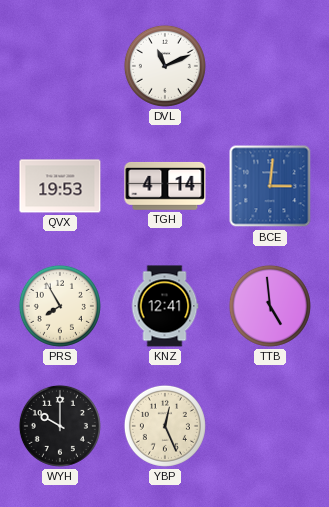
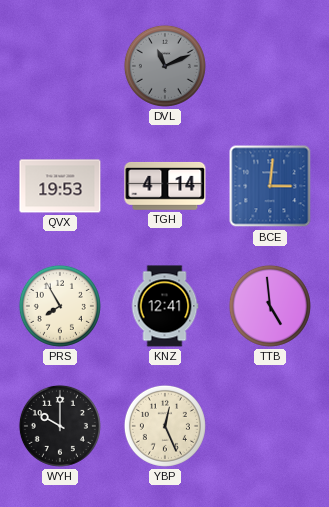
DVL dial: white -> grey
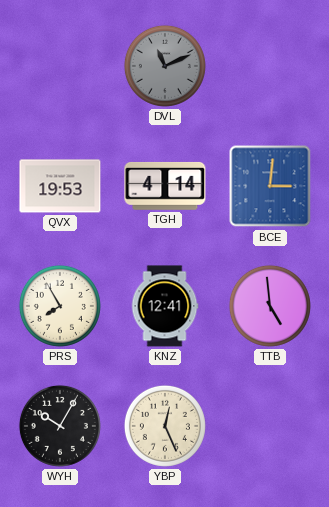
WYH: 10:00 -> 10:05
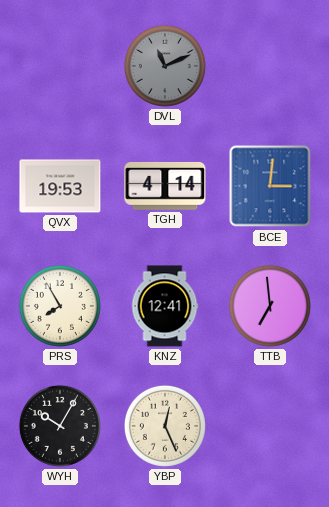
TTB: 4:59 -> 6:59
